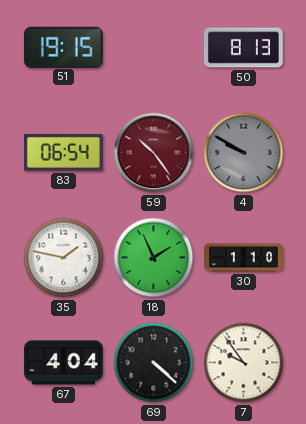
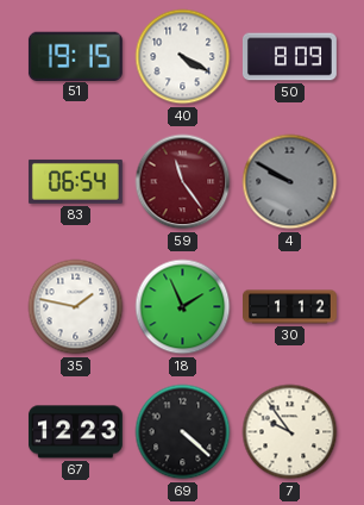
40: none -> 4:20
50: 8:13 -> 8:09
59: 10:24 -> 11:24
30: 1:10 -> 1:12
67: 4:04 -> 12:23
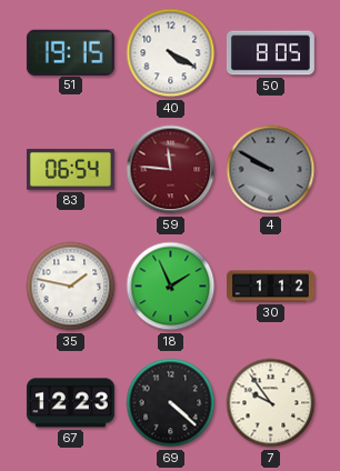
50: 8:09 -> 8:05
59: 11:24 -> 11:46
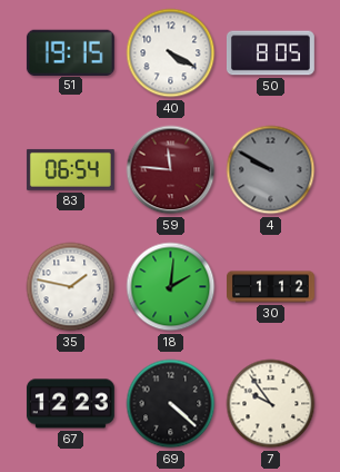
18: 1:56 -> 2:01
